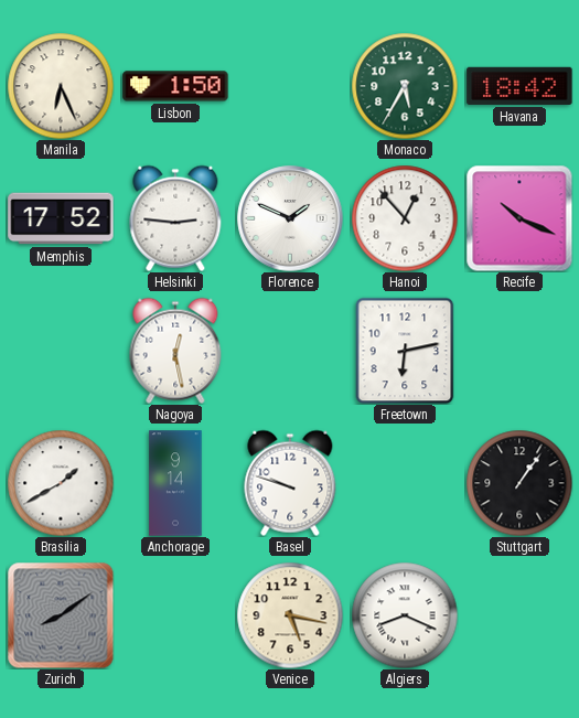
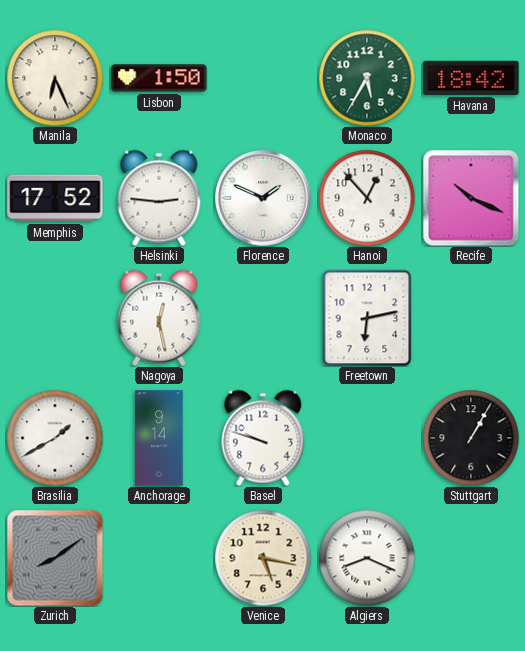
Stuttgart: 1:06 -> 1:05
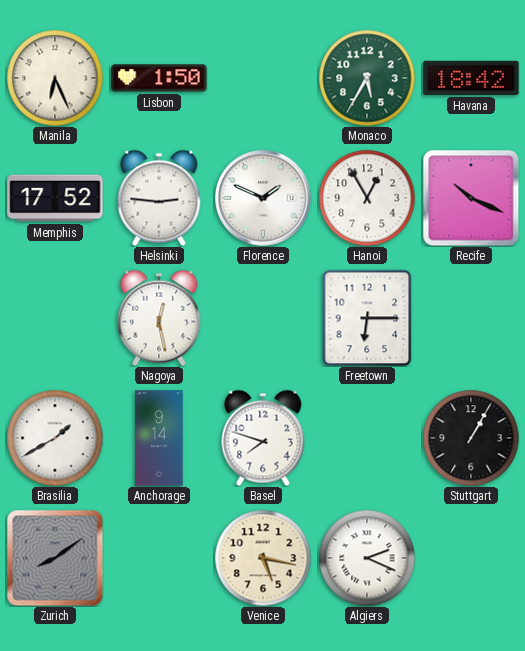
Hanoi: 12:53 -> 12:55
Freetown: 6:13 -> 6:15
Basel: 9:48 -> 7:48
Algiers: 8:19 -> 2:19
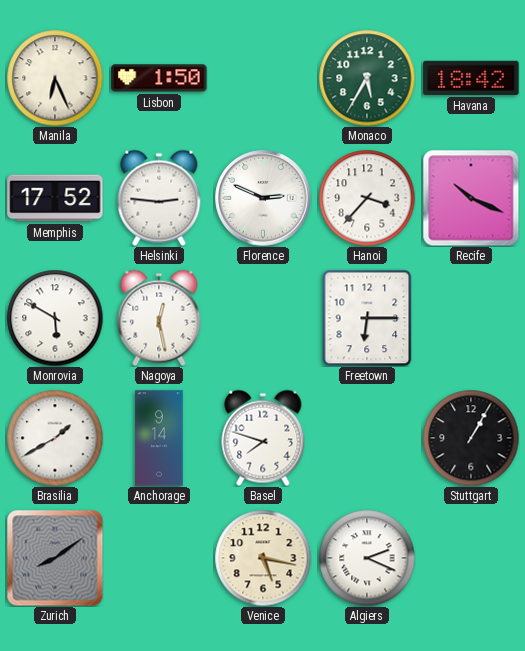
Florence: 1:49 -> 2:49
Hanoi: 12:55 -> 3:37
Monrovia: none -> 5:50
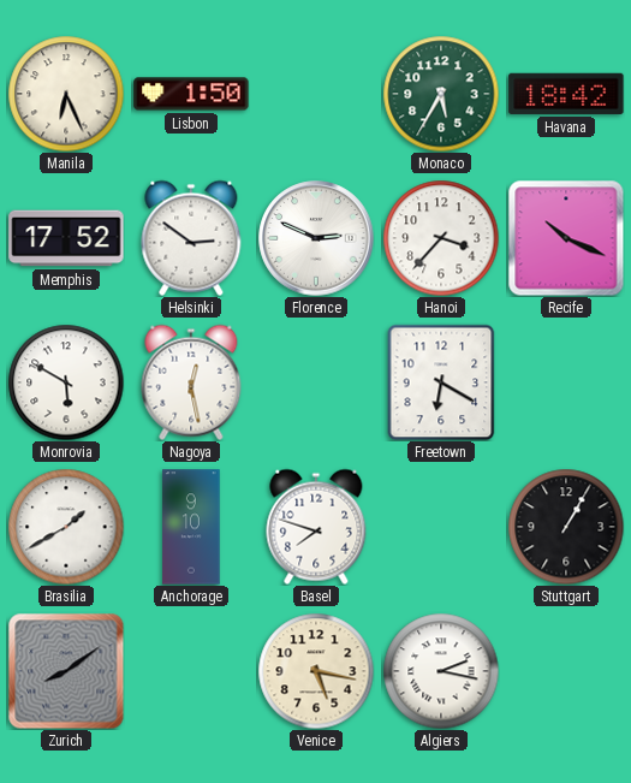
Helsinki: 2:46 -> 2:51
Freetown: 6:15 -> 6:20
Anchorage: 9:14 -> 9:10
Algiers: 2:19 -> 2:17
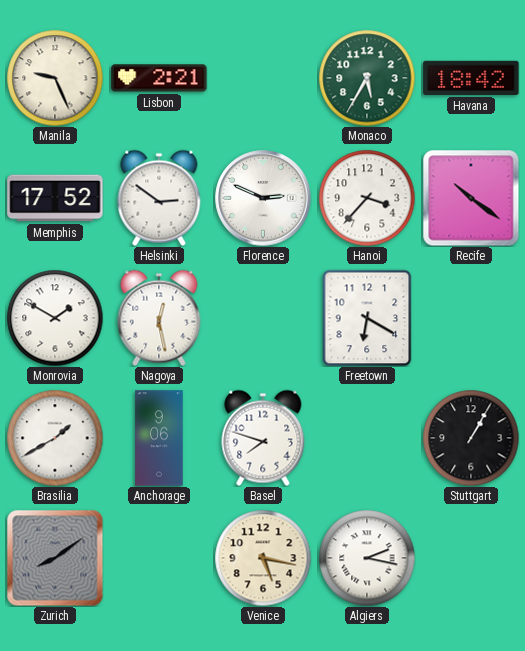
Manila: 6:26 -> 9:26
Lisbon: 1:50 -> 2:21
Recife: 10:19 -> 10:21
Monrovia: 5:50 -> 1:50
Anchorage: 9:10 -> 9:06
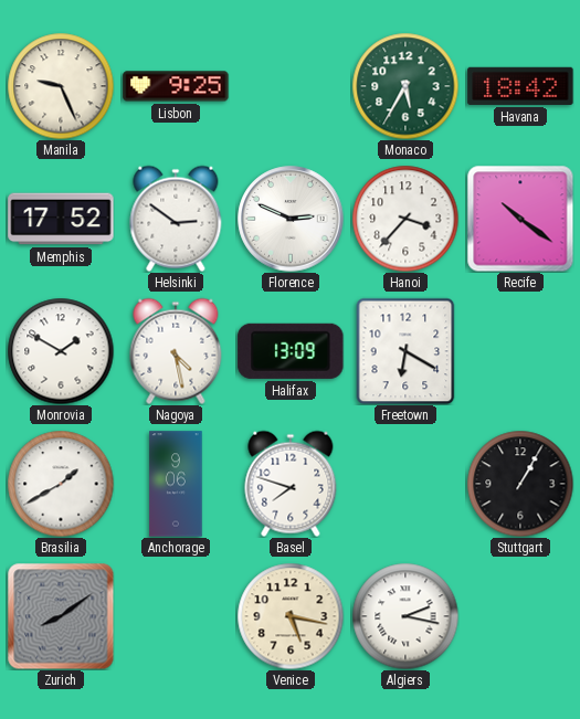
Lisbon: 2:21 -> 9:25
Nagoya: 12:28 -> 4:28
Halifax: none -> 13:09
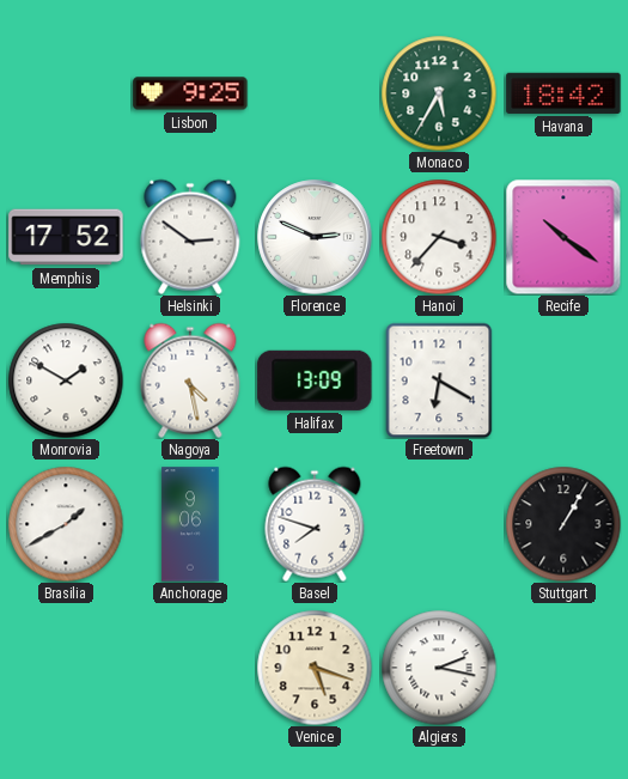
Manila: 9:26 -> none
Zurich: 8:09 -> none
Venice: 5:17 -> 5:18
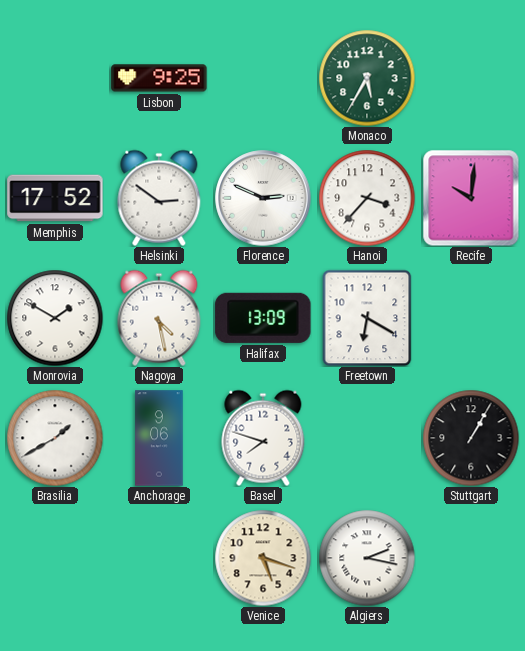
Havana: 18:42 -> none
Recife: 10:21 -> 10:01
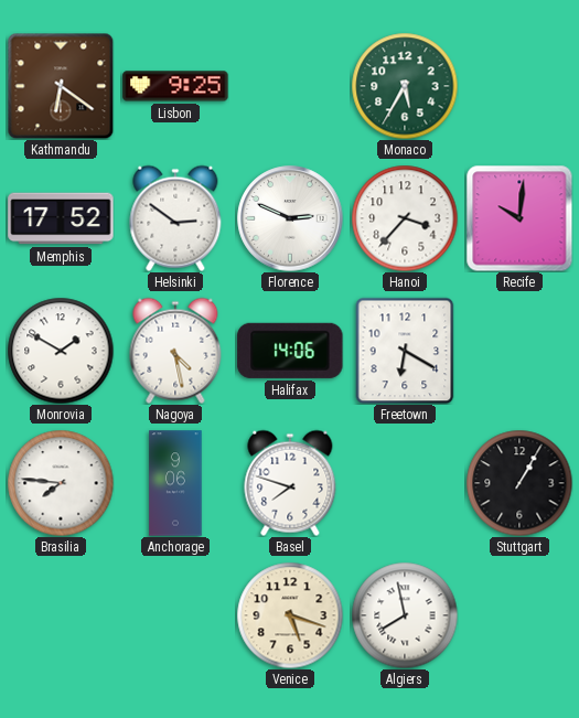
Kathmandu: none -> 6:21
Halifax: 13:09 -> 14:06
Brasilia: 1:40 -> 7:46
Algiers: 2:17 -> 7:58
